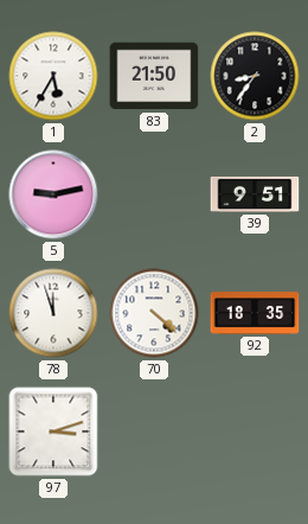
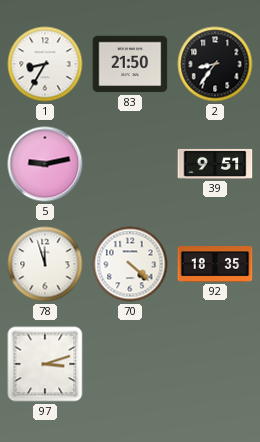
1: 5:35 -> 8:35
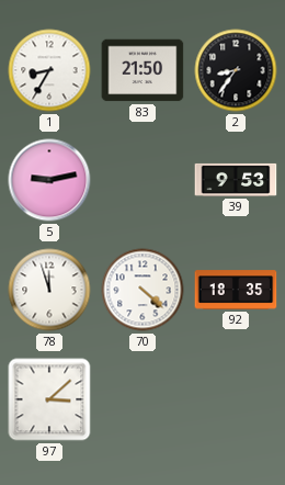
39: 9:51 -> 9:53
97: 3:12 -> 3:08
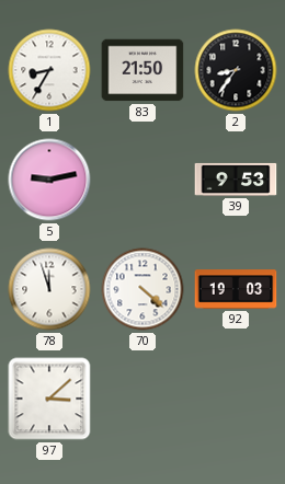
92: 18:35 -> 19:03
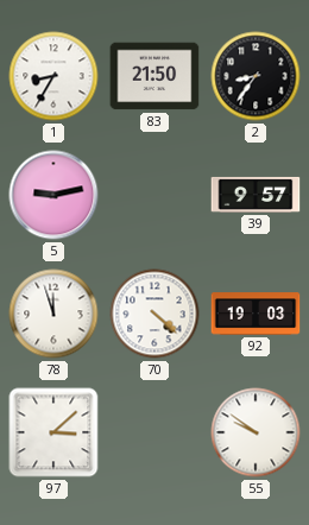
39: 9:53 -> 9:57
55: none -> 9:51
